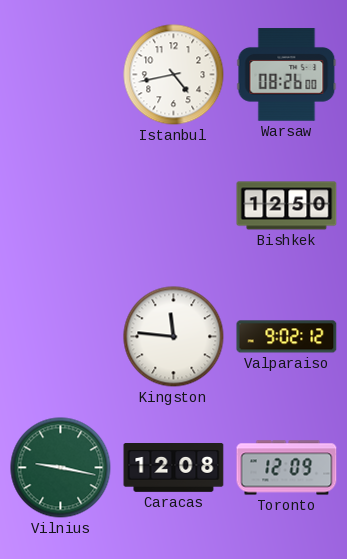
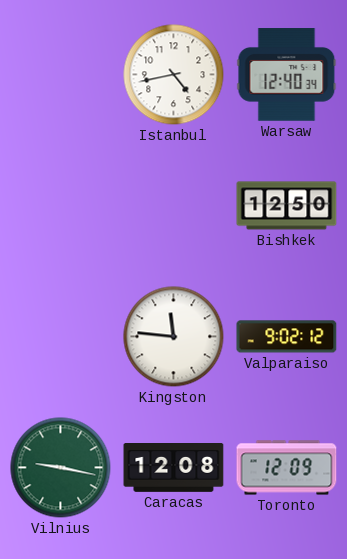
Warsaw: 08:26 -> 12:40
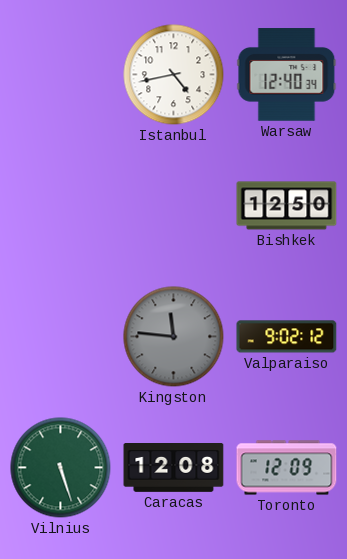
Kingston dial: white -> grey
Vilnius: 9:17 -> 5:27
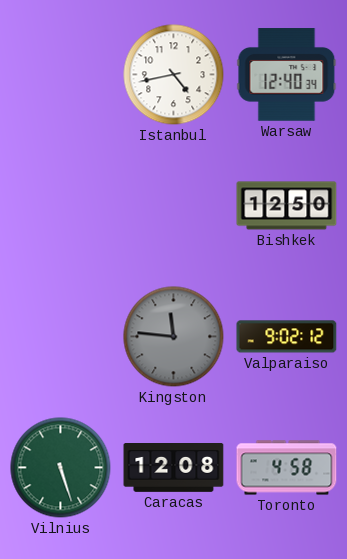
Toronto: 12:09 -> 4:58
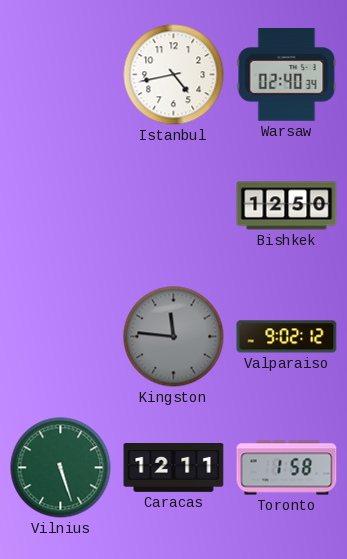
Warsaw: 12:40 -> 02:40
Caracas: 12:08 -> 12:11
Toronto: 4:58 -> 1:58
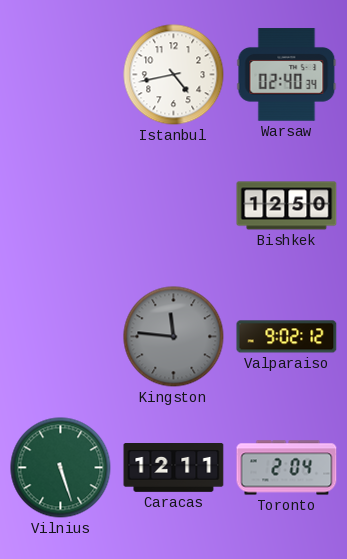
Toronto: 1:58 -> 2:04
